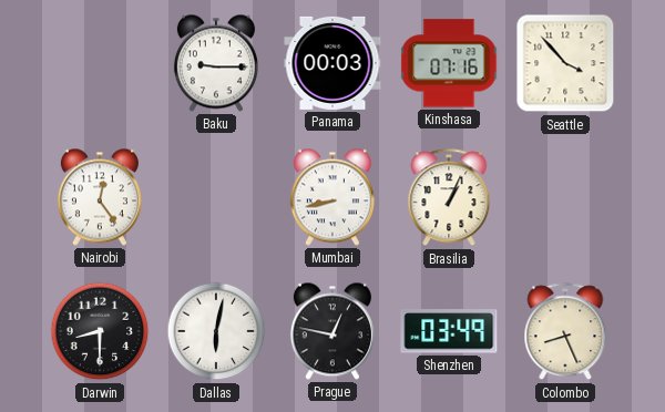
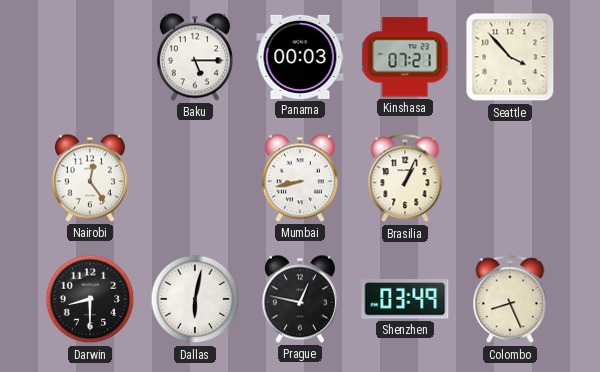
Baku: 9:15 -> 5:15
Kinshasa: 07:16 -> 07:21
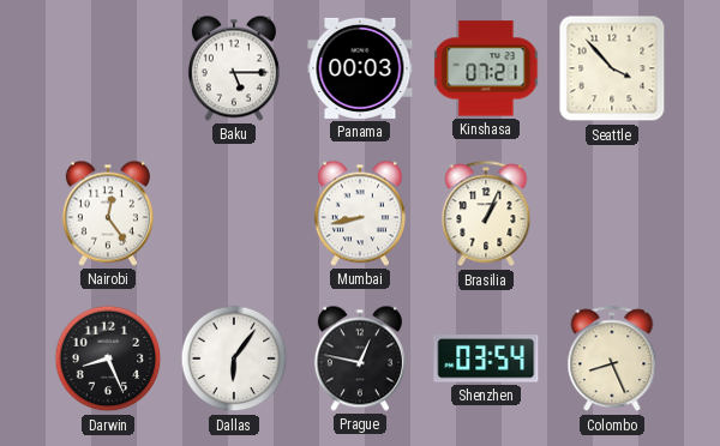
Darwin: 8:30 -> 8:26
Dallas: 6:02 -> 6:06
Shenzhen: 03:49 -> 03:54
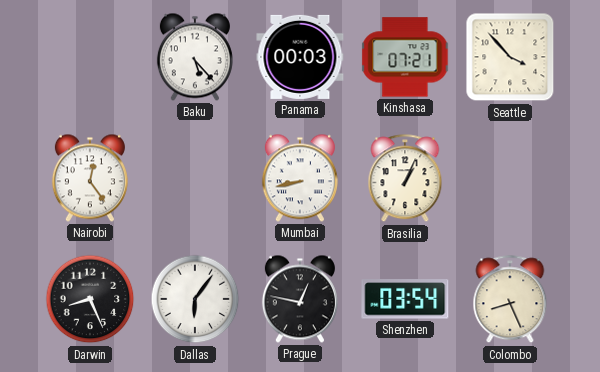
Baku: 5:15 -> 5:23
